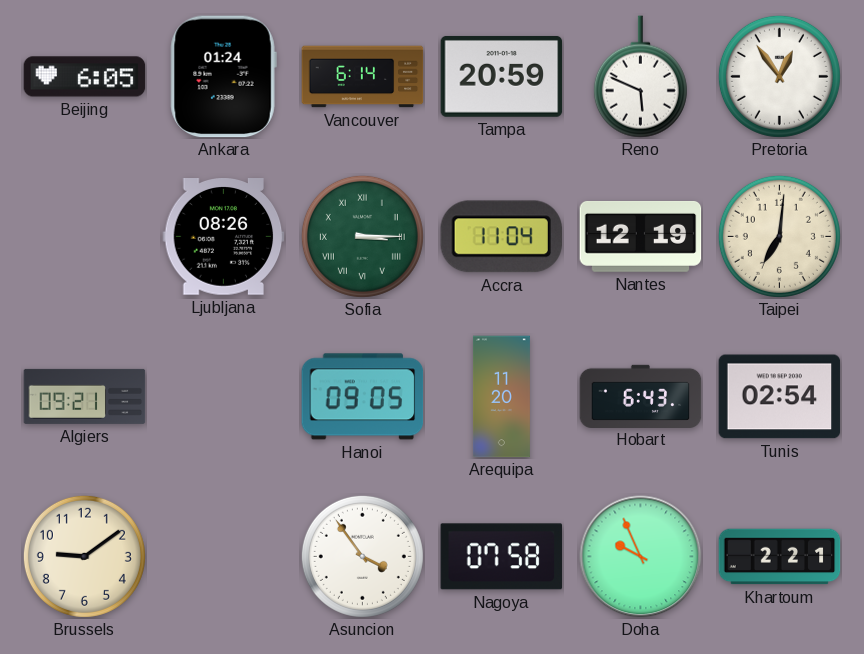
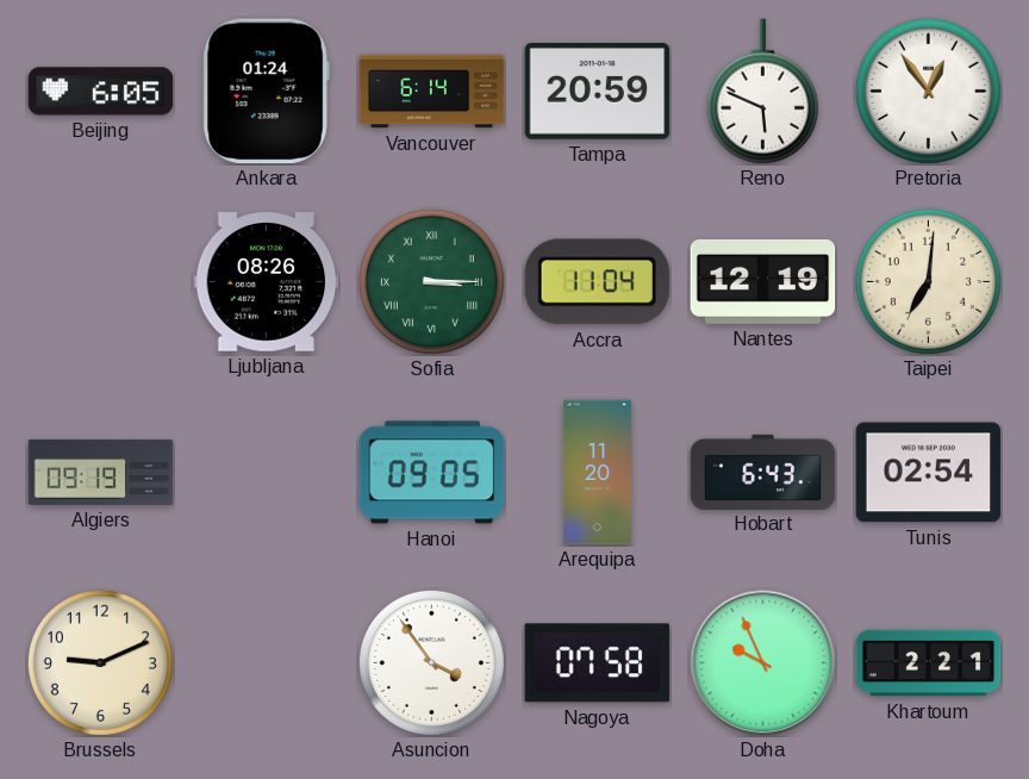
Algiers: 09:21 -> 09:19
Brussels: 9:09 -> 9:11
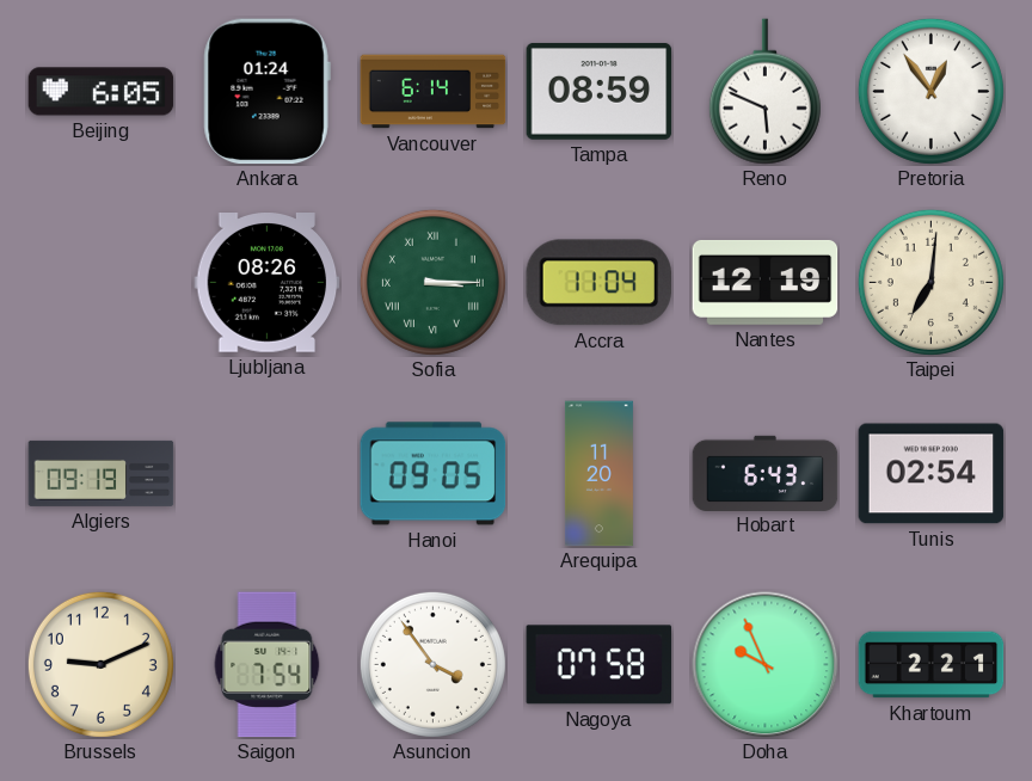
Tampa: 20:59 -> 08:59
Saigon: none -> 7:54
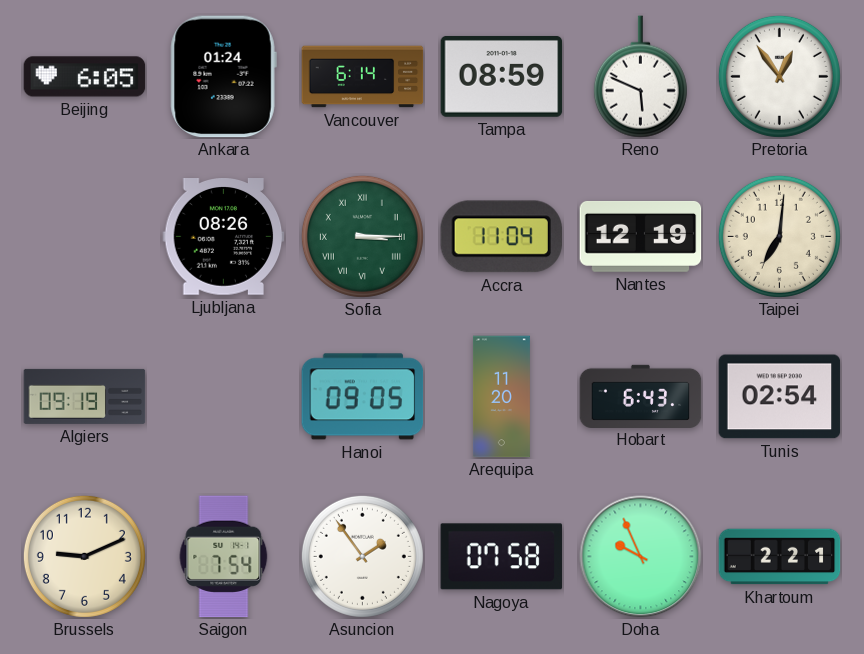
Asuncion: 3:54 -> 1:54
